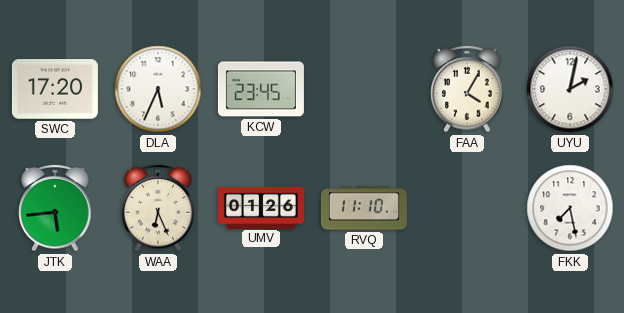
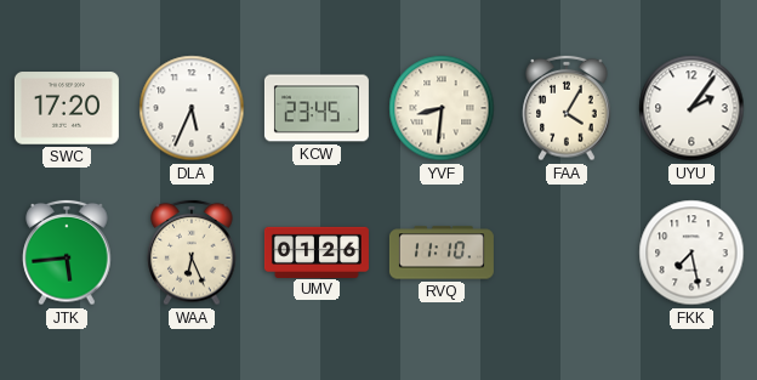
YVF: none -> 8:31
UYU: 2:02 -> 2:06
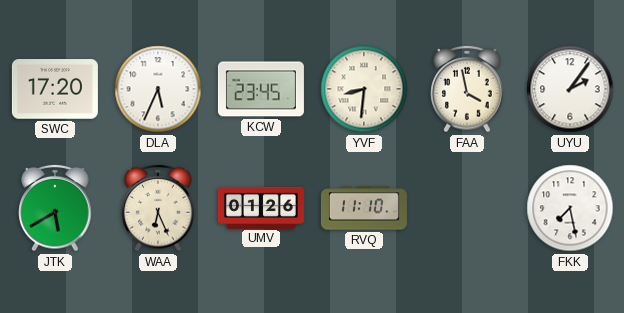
FAA: 4:05 -> 3:58
JTK: 5:44 -> 5:40
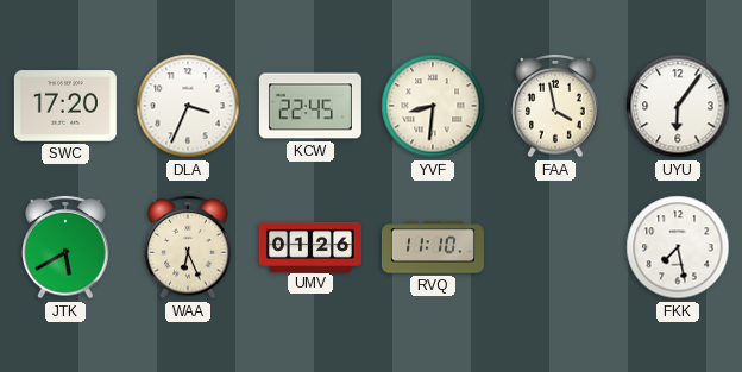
DLA: 5:34 -> 3:34
KCW: 23:45 -> 22:45
UYU: 2:06 -> 6:06
